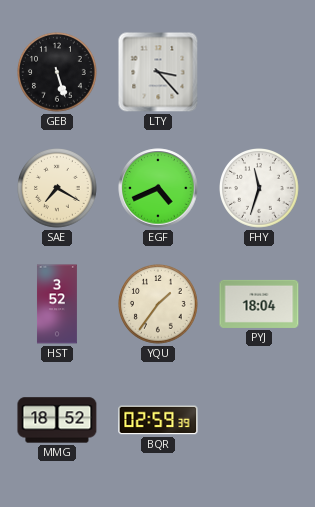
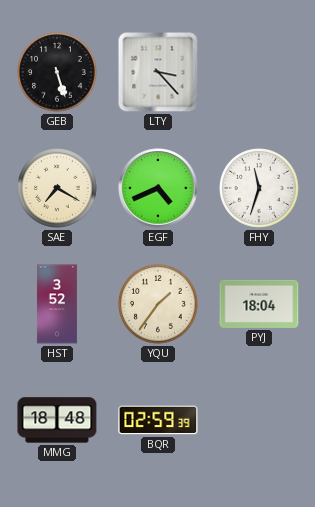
MMG: 18:52 -> 18:48
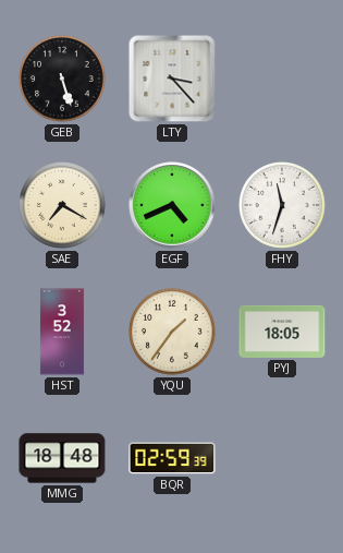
PYJ: 18:04 -> 18:05
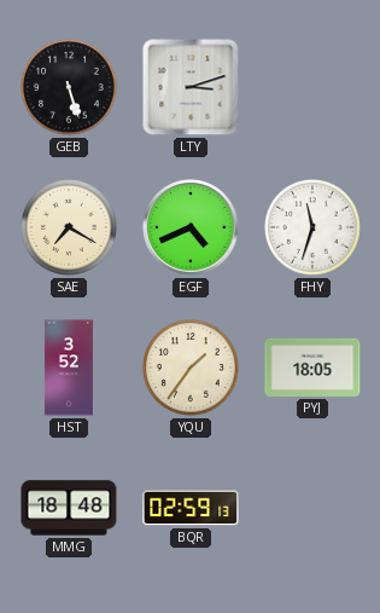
LTY: 3:23 -> 3:12
BQR: 02:59:39 -> 02:59:13
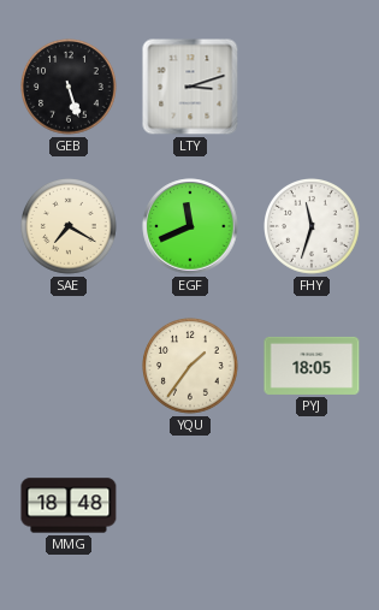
EGF: 4:41 -> 11:41
HST: 3:52 -> none
BQR: 02:59 -> none
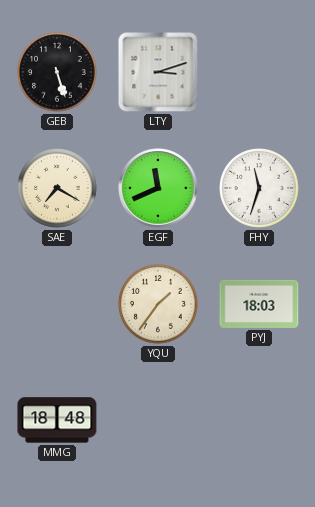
PYJ: 18:05 -> 18:03
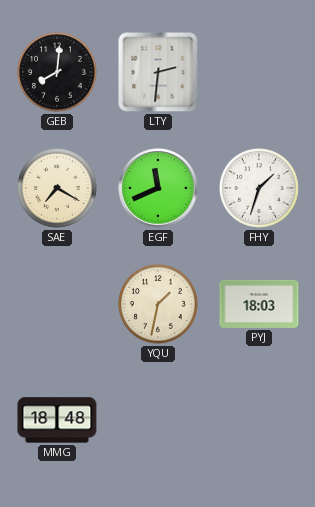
GEB: 5:27 -> 8:01
LTY: 3:12 -> 2:31
FHY: 11:33 -> 1:33
YQU: 1:36 -> 1:32
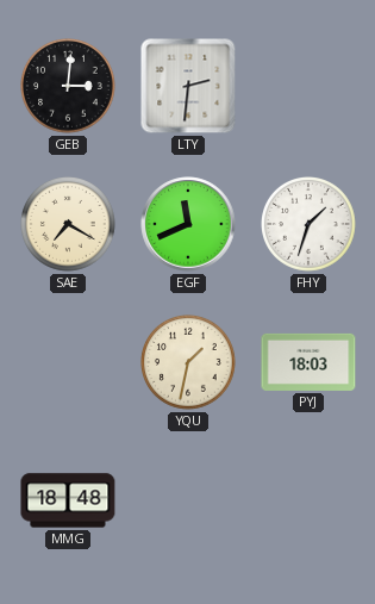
GEB: 8:01 -> 3:01
